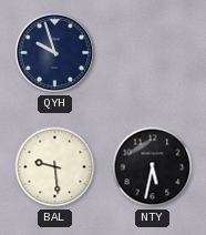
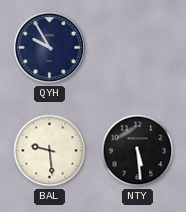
QYH: 9:57 -> 9:55
NTY: 5:32 -> 5:29
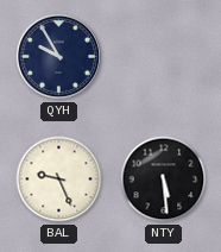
BAL: 9:29 -> 9:26
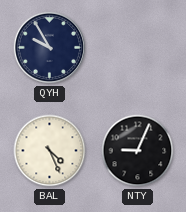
BAL: 9:26 -> 4:26
NTY: 5:29 -> 9:04
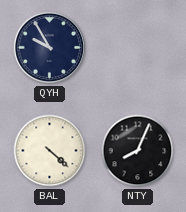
BAL: 4:26 -> 4:22
NTY: 9:04 -> 8:04
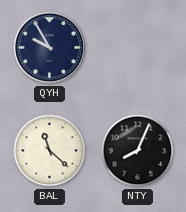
BAL: 4:22 -> 11:22
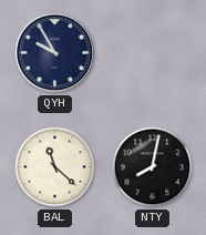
NTY: 8:04 -> 8:02
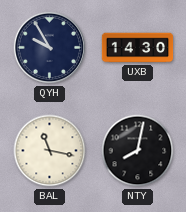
UXB: none -> 14:30
BAL: 11:22 -> 11:17
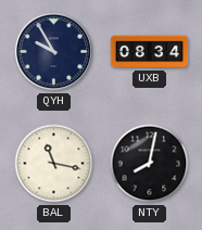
UXB: 14:30 -> 08:34
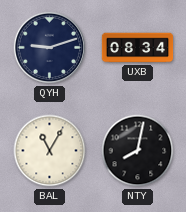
QYH: 9:55 -> 9:12
BAL: 11:17 -> 11:05
